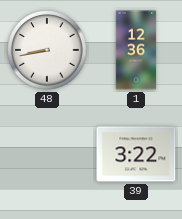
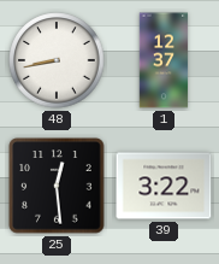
1: 12:36 -> 12:37
25: none -> 12:29
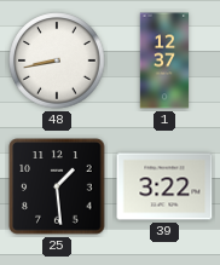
25: 12:29 -> 1:29
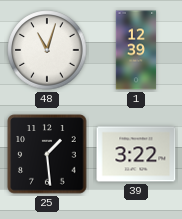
48: 8:43 -> 11:03
1: 12:37 -> 12:39
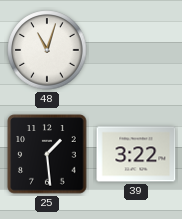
1: 12:39 -> none
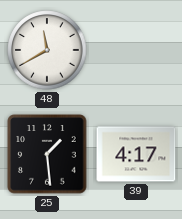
48: 11:03 -> 11:40
39: 3:22 -> 4:17
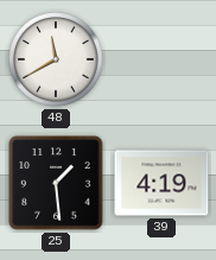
39: 4:17 -> 4:19
